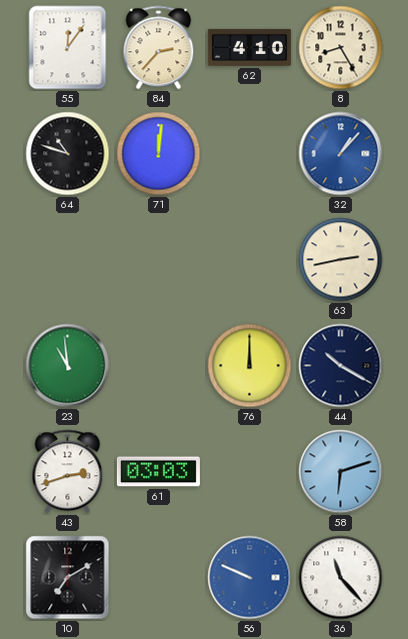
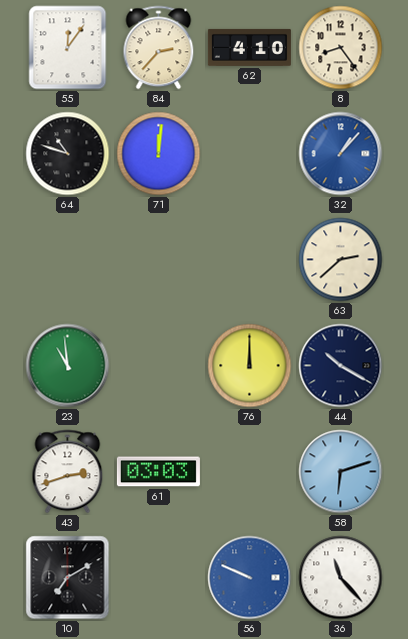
8: 8:25 -> 8:24
63: 2:43 -> 2:38
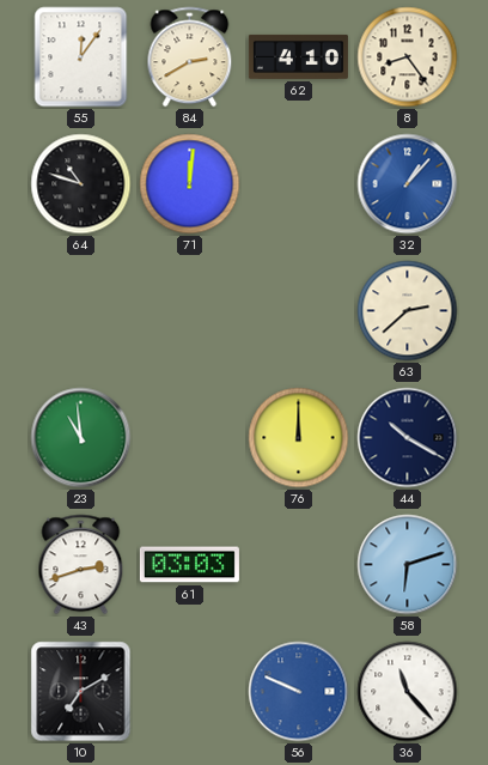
84: 2:37 -> 2:40
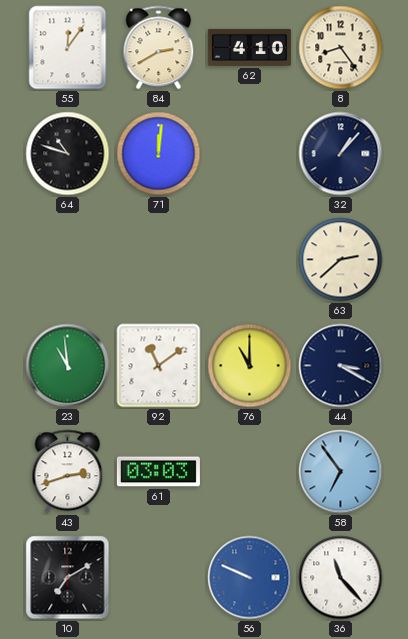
32 dial: blue -> navy
92: none -> 11:09
76: 12:00 -> 11:00
44: 10:20 -> 3:20
58: 6:12 -> 6:54
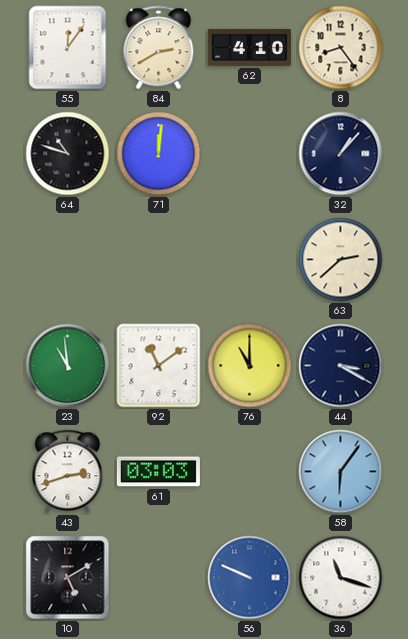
58: 6:54 -> 6:06
10: 7:10 -> 5:10
36: 11:23 -> 11:18
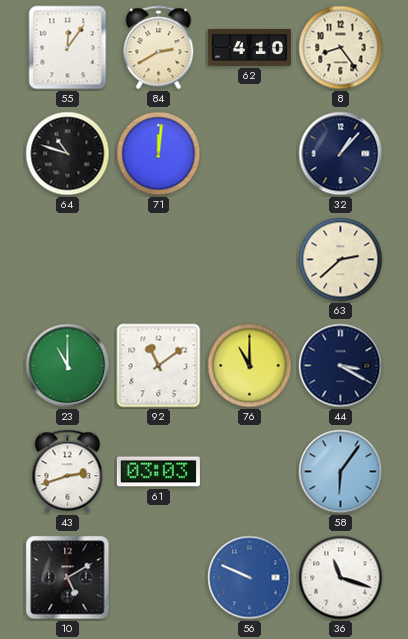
23: 10:59 -> 11:00
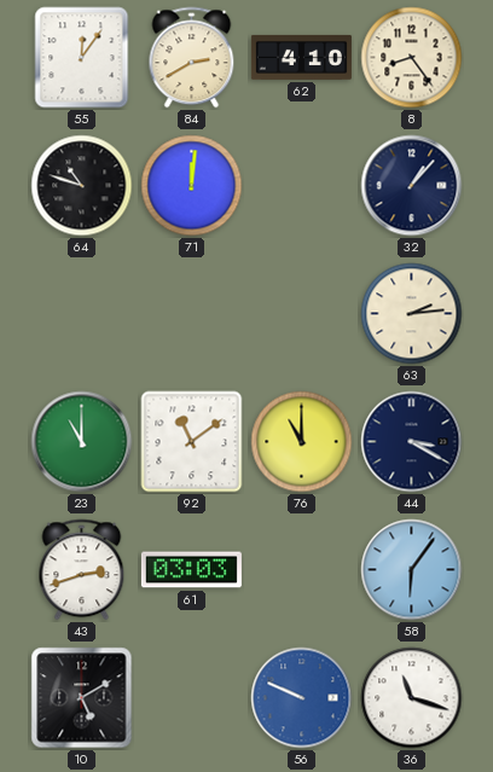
63: 2:38 -> 2:14
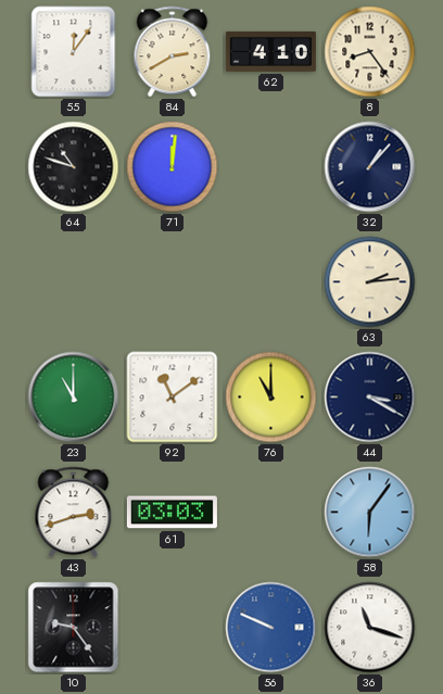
10: 5:10 -> 9:24
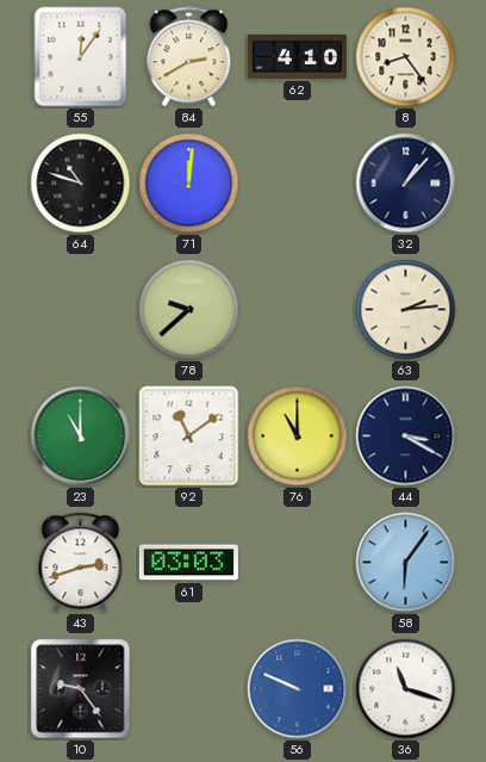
78: none -> 9:38
